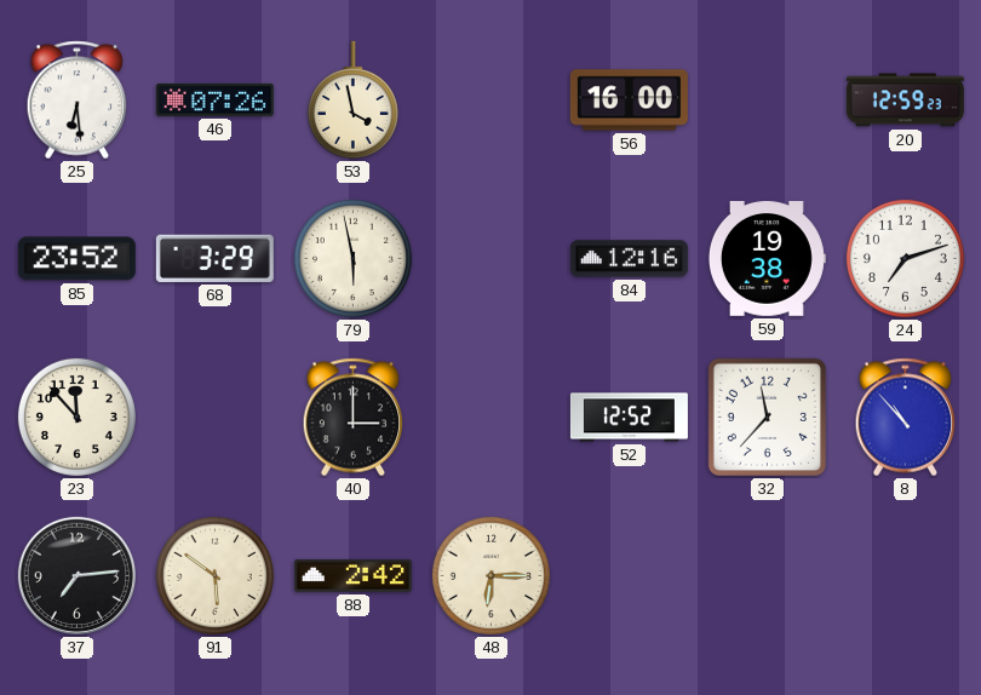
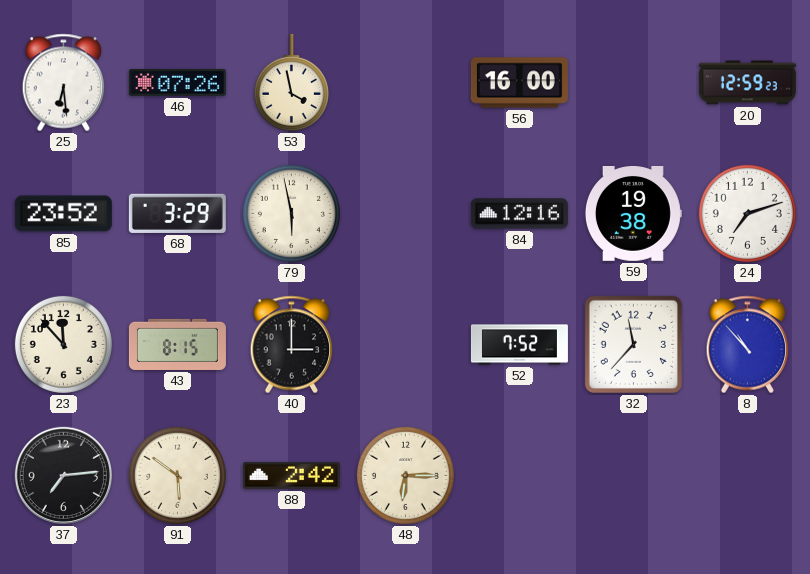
43: none -> 8:15
52: 12:52 -> 7:52
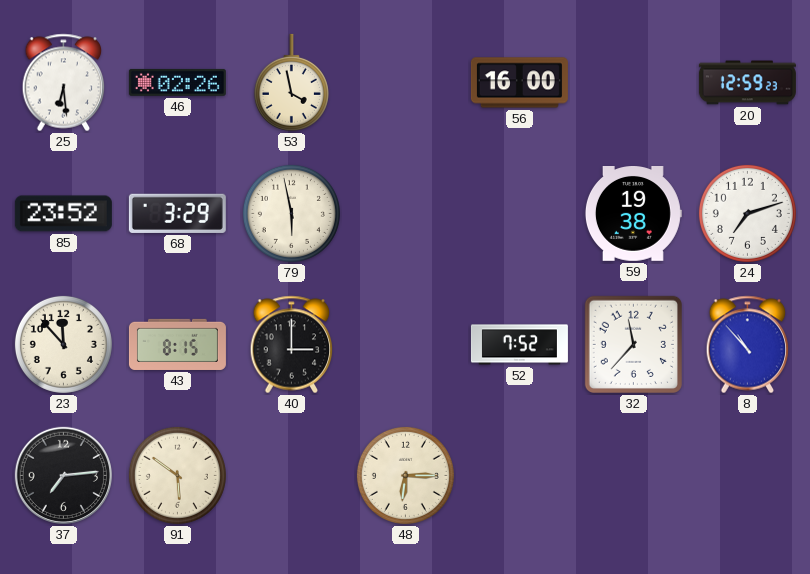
46: 07:26 -> 02:26
84: 12:16 -> none
88: 2:42 -> none
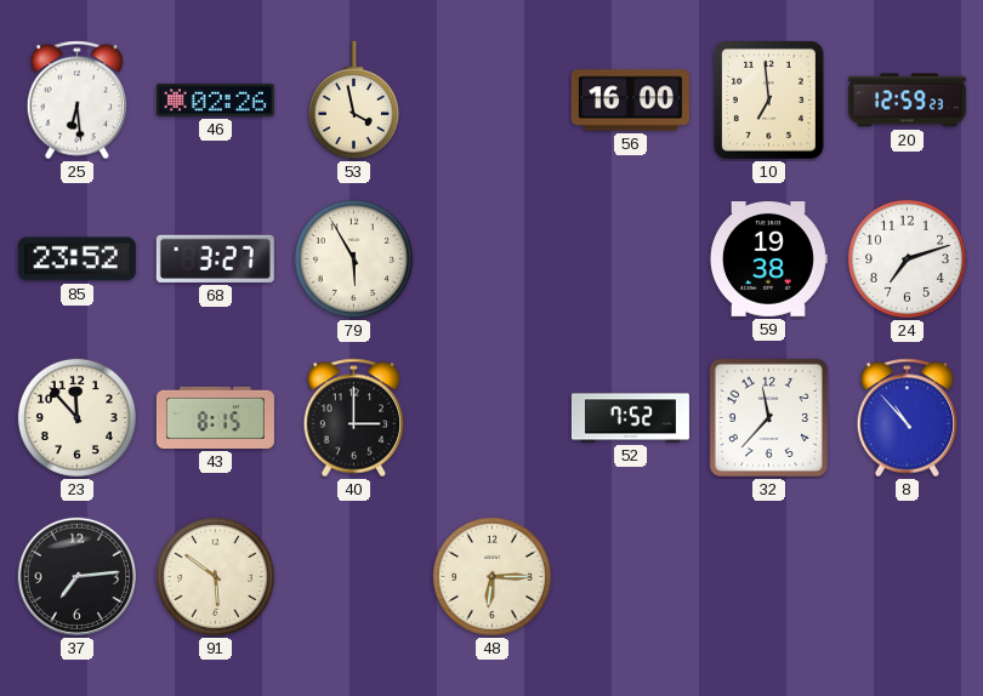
10: none -> 6:59
68: 3:29 -> 3:27
79: 5:58 -> 5:55
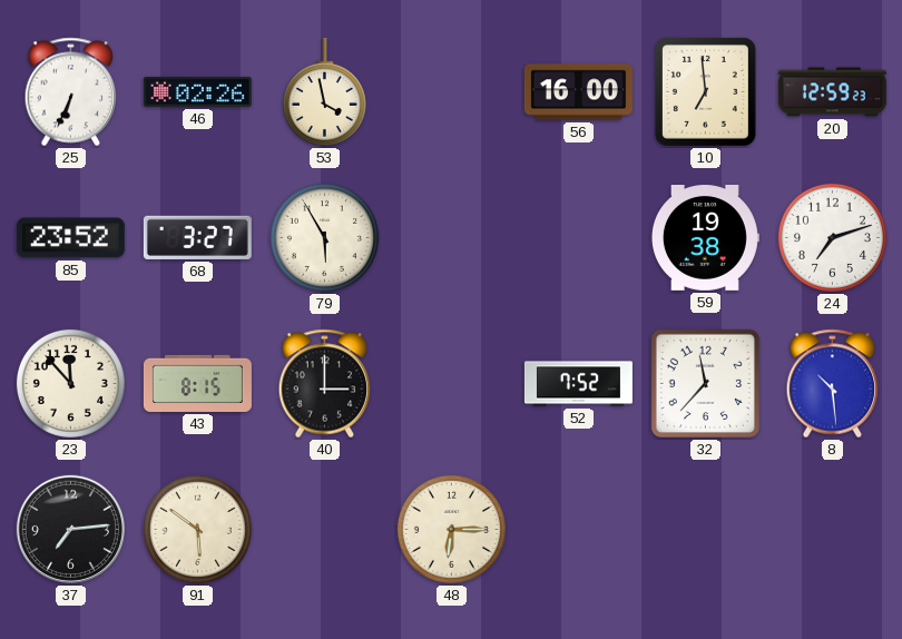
25: 6:29 -> 6:34
8: 10:53 -> 10:29
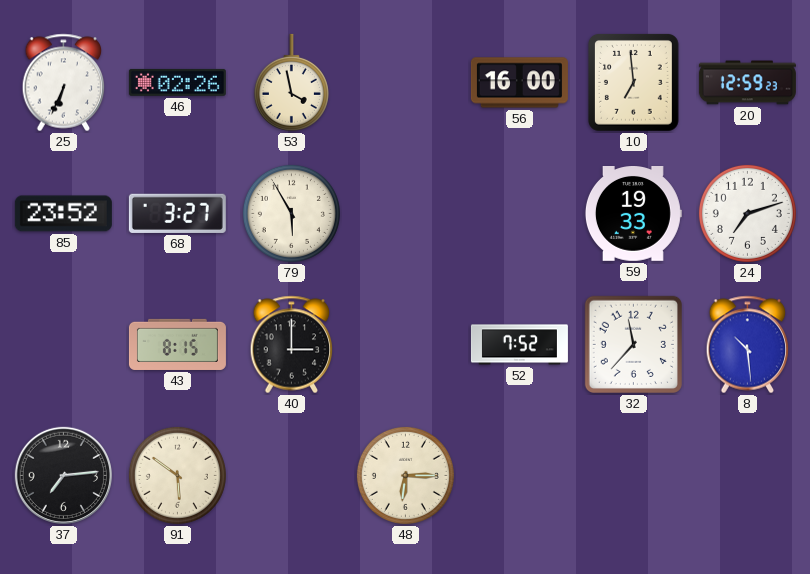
59: 19:38 -> 19:33
23: 11:53 -> none
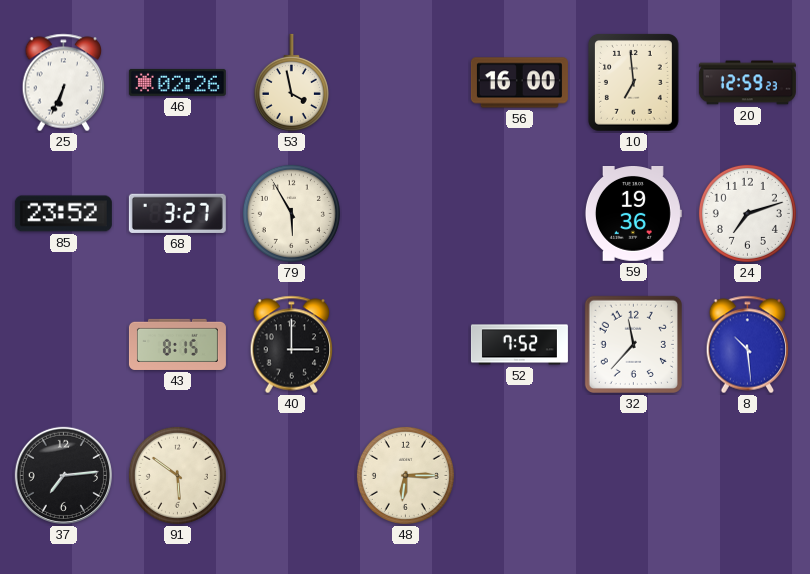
59: 19:33 -> 19:36
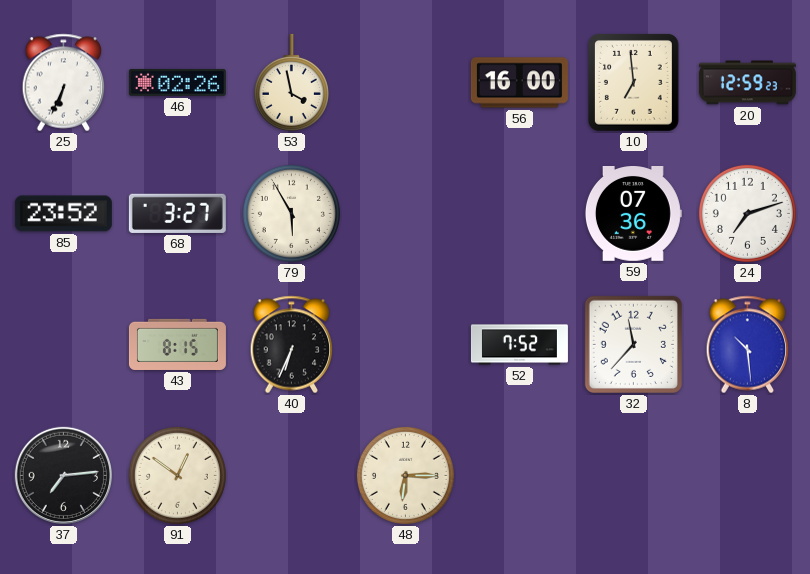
59: 19:36 -> 07:36
40: 3:00 -> 6:34
91: 5:51 -> 12:51
